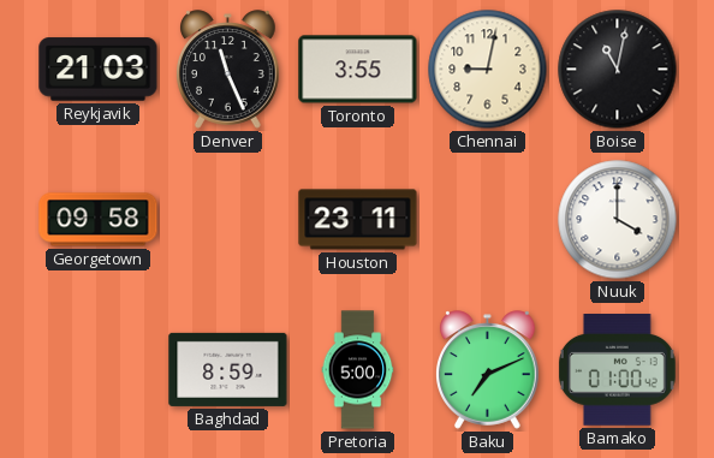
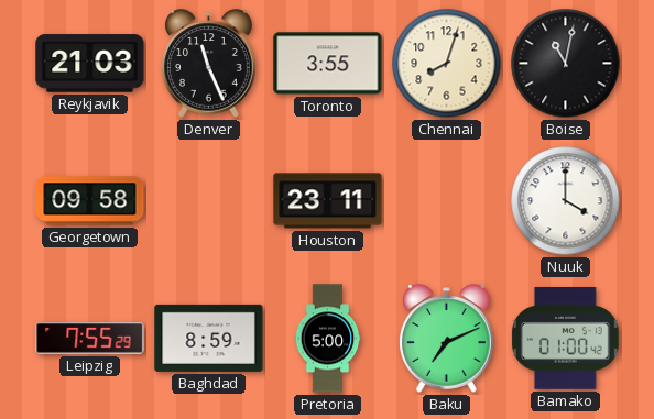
Chennai: 9:02 -> 8:03
Leipzig: none -> 7:55
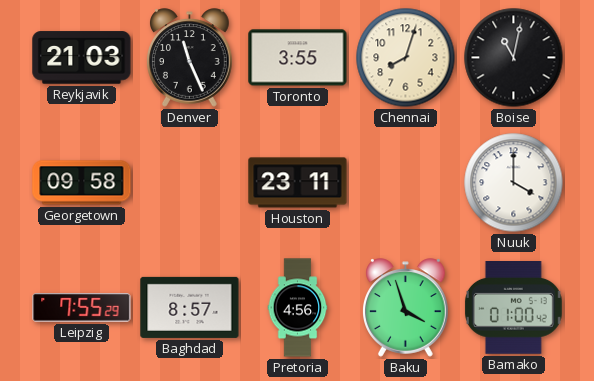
Baghdad: 8:59 -> 8:57
Pretoria: 5:00 -> 4:56
Baku: 7:11 -> 3:57
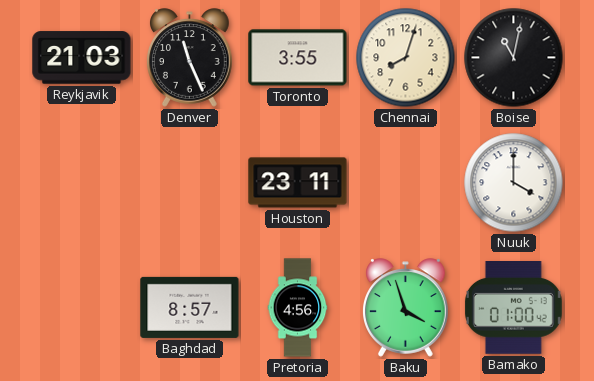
Georgetown: 09:58 -> none
Leipzig: 7:55 -> none
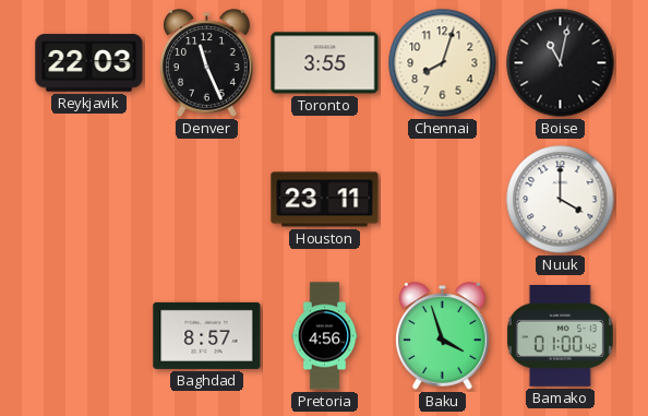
Reykjavik: 21:03 -> 22:03
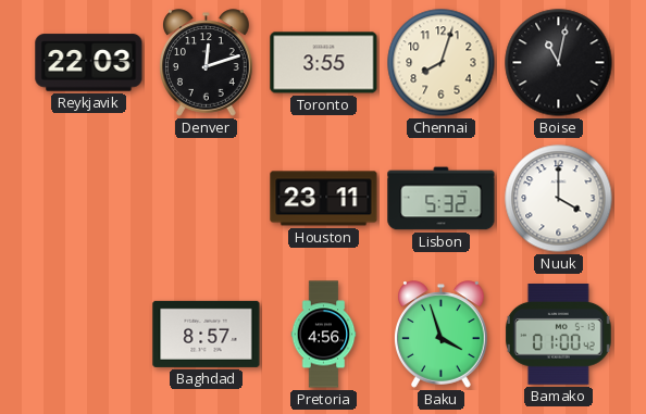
Denver: 11:26 -> 12:12
Lisbon: none -> 5:32
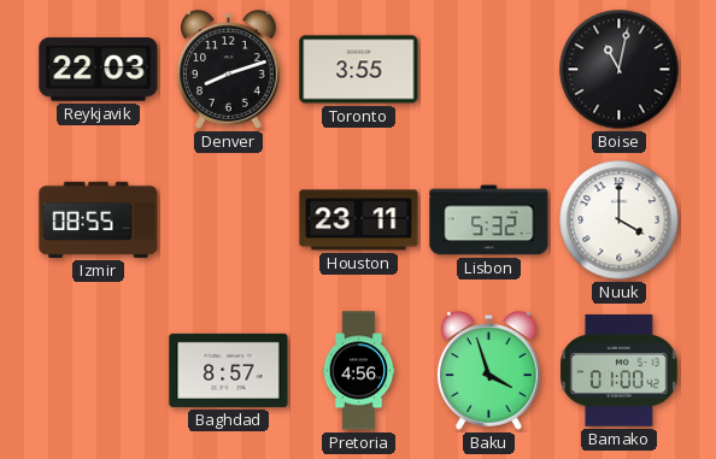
Denver: 12:12 -> 8:12
Chennai: 8:03 -> none
Izmir: none -> 08:55
